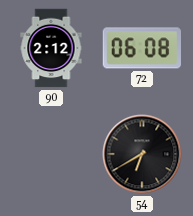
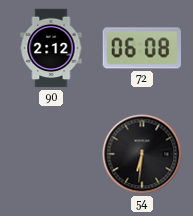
54: 6:40 -> 6:31
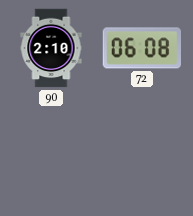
90: 2:12 -> 2:10
54: 6:31 -> none
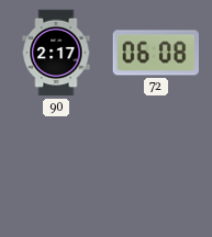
90: 2:10 -> 2:17
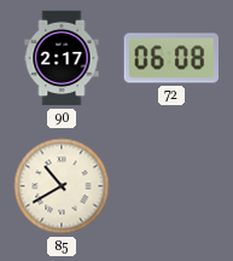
85: none -> 10:40
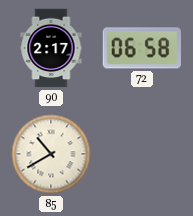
72: 06:08 -> 06:58
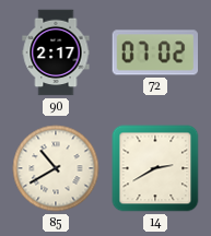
72: 06:58 -> 07:02
14: none -> 2:40
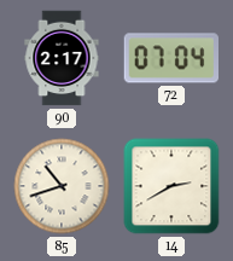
72: 07:02 -> 07:04
85: 10:40 -> 10:42
